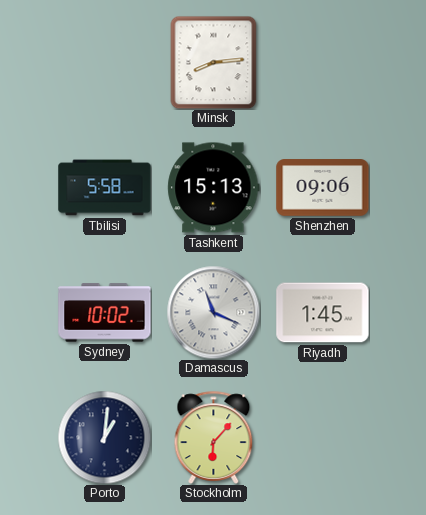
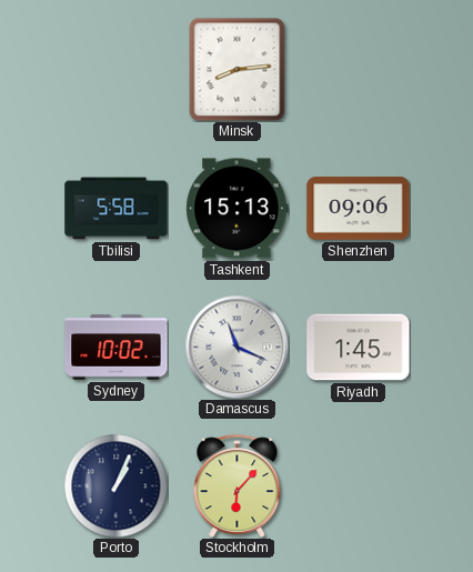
Porto: 1:01 -> 1:04
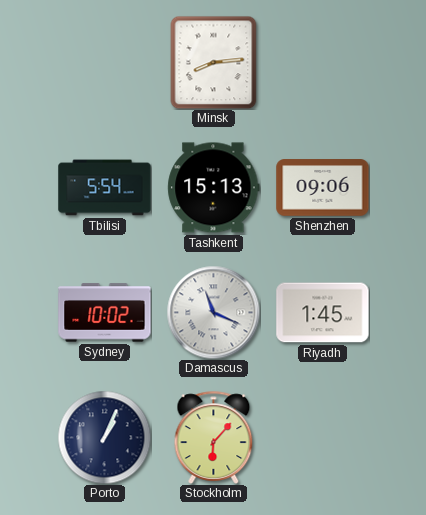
Tbilisi: 5:58 -> 5:54
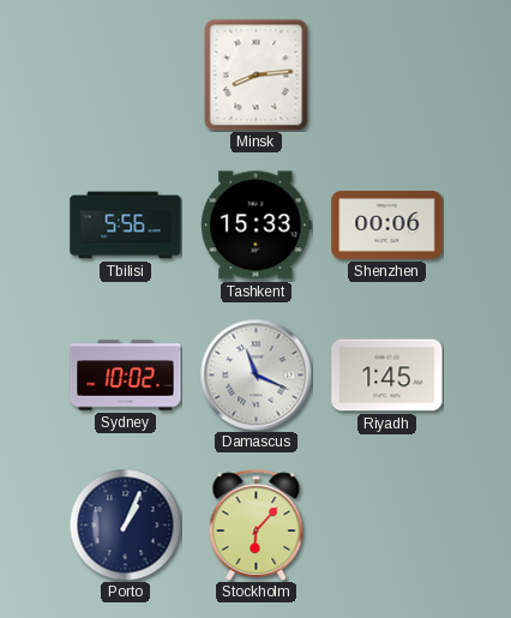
Tbilisi: 5:54 -> 5:56
Tashkent: 15:13 -> 15:33
Shenzhen: 09:06 -> 00:06
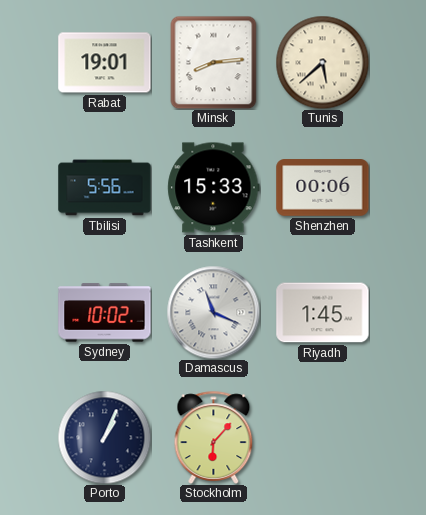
Rabat: none -> 19:01
Tunis: none -> 5:38
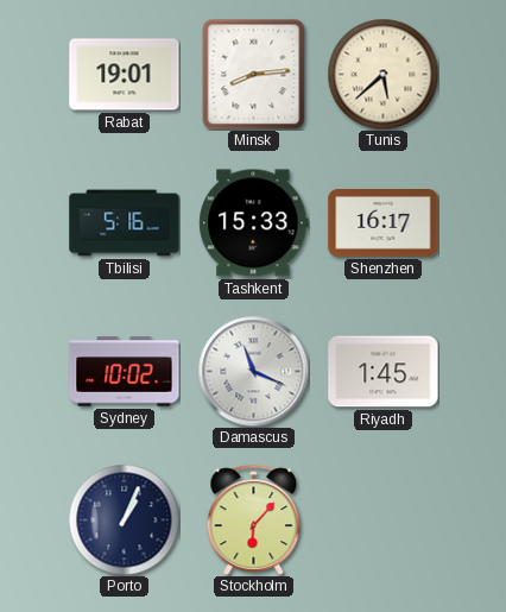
Tbilisi: 5:56 -> 5:16
Shenzhen: 00:06 -> 16:17
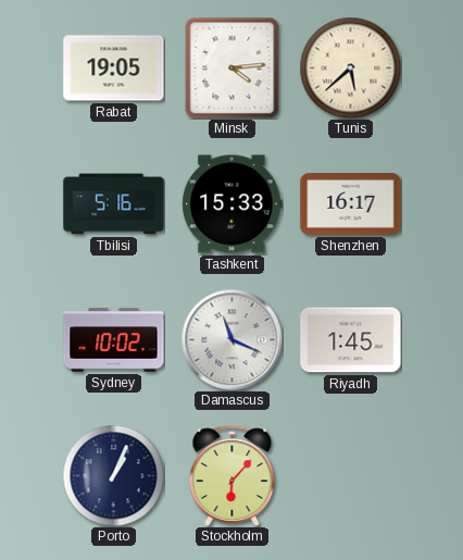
Rabat: 19:01 -> 19:05
Minsk: 8:14 -> 4:14
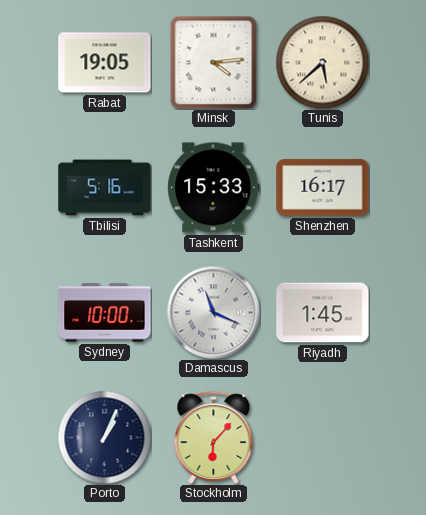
Sydney: 10:02 -> 10:00
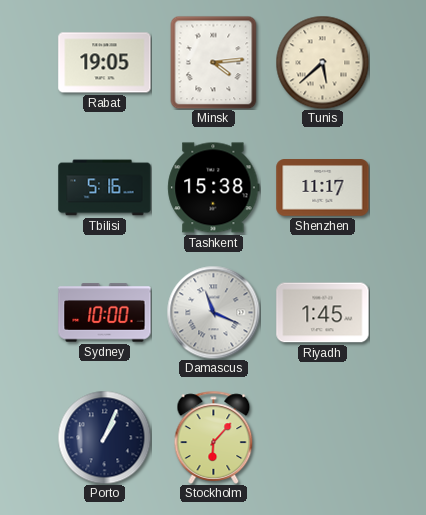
Tashkent: 15:33 -> 15:38
Shenzhen: 16:17 -> 11:17
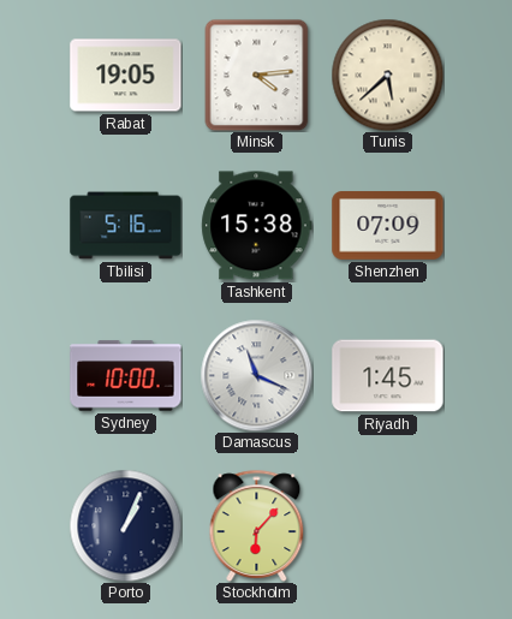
Shenzhen: 11:17 -> 07:09
